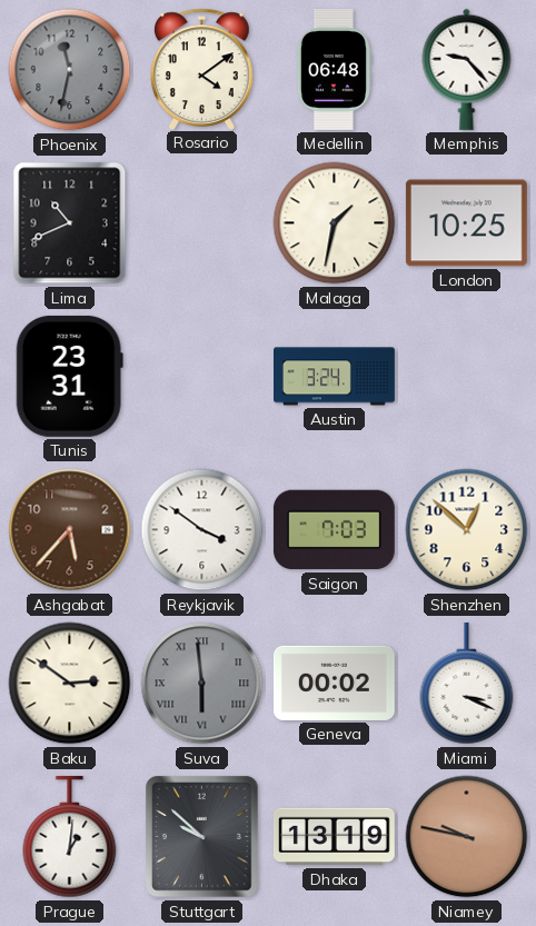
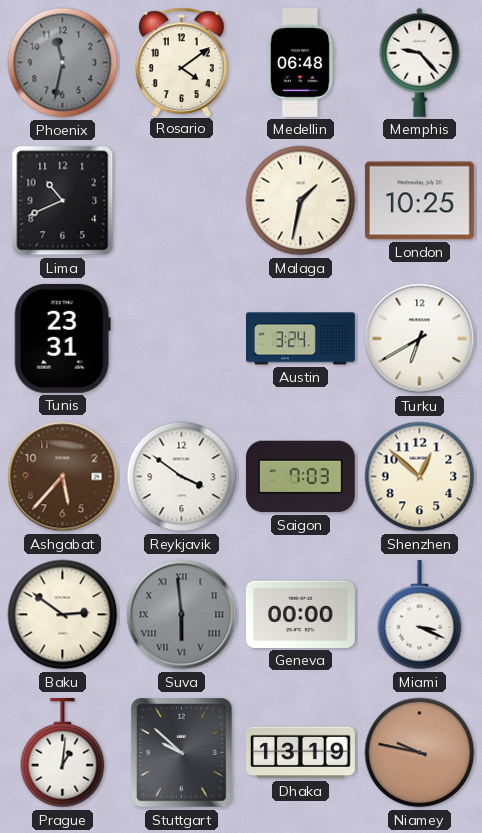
Turku: none -> 6:40
Geneva: 00:02 -> 00:00
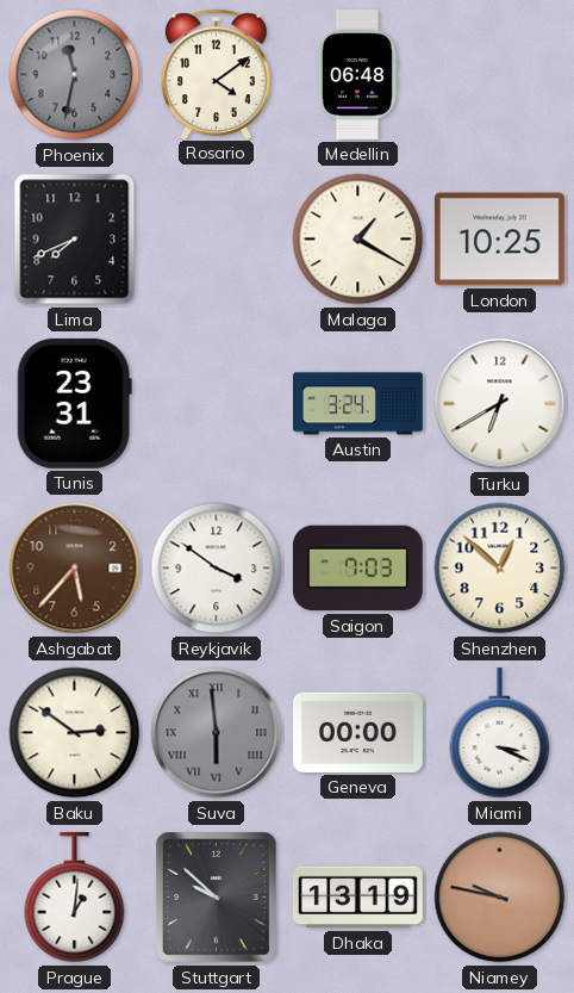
Memphis: 9:23 -> none
Lima: 10:41 -> 7:41
Malaga: 1:32 -> 1:20
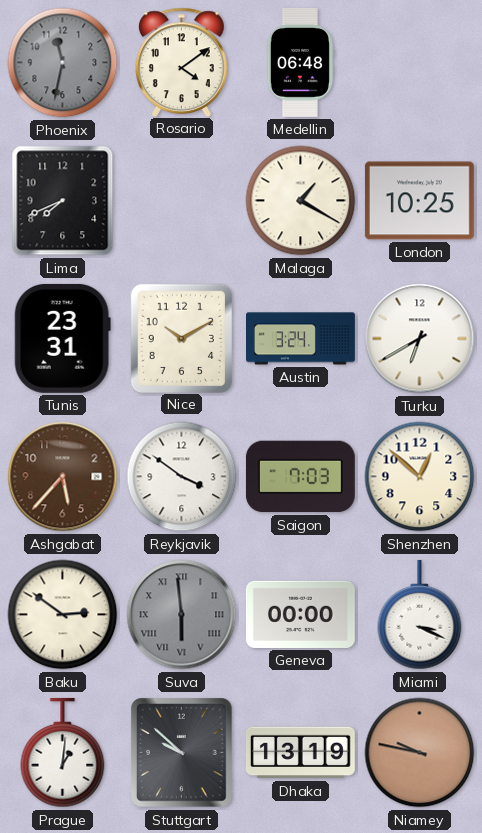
Nice: none -> 10:10
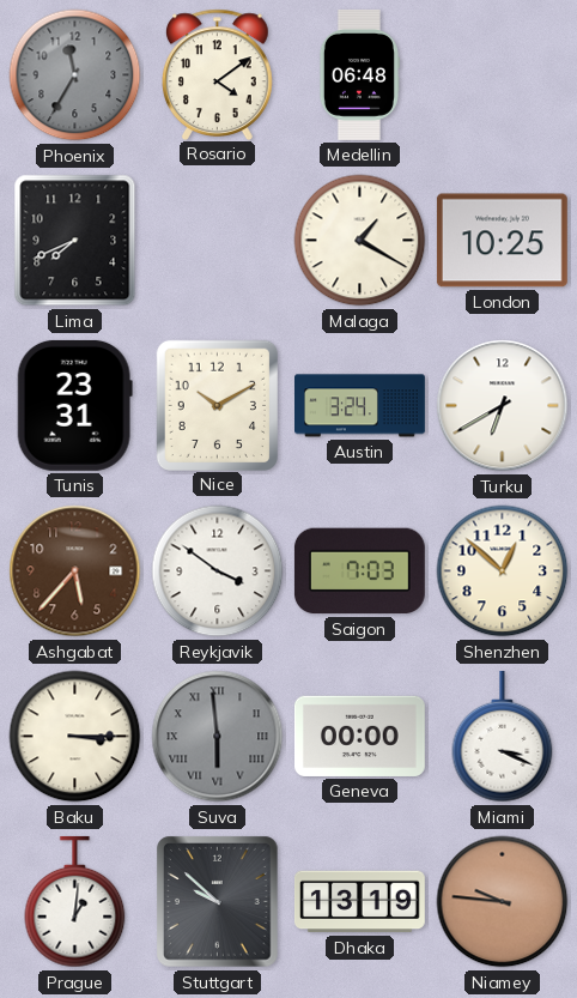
Phoenix: 11:32 -> 11:35
Baku: 2:51 -> 3:15
Niamey: 9:47 -> 9:46
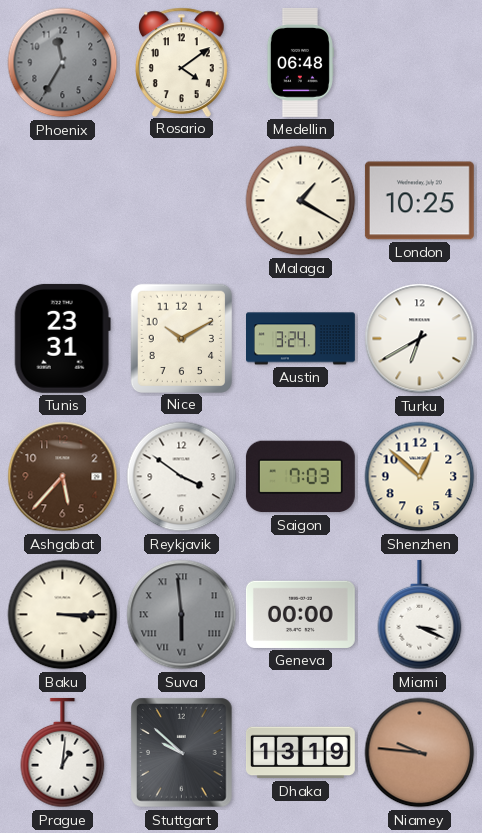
Lima: 7:41 -> none
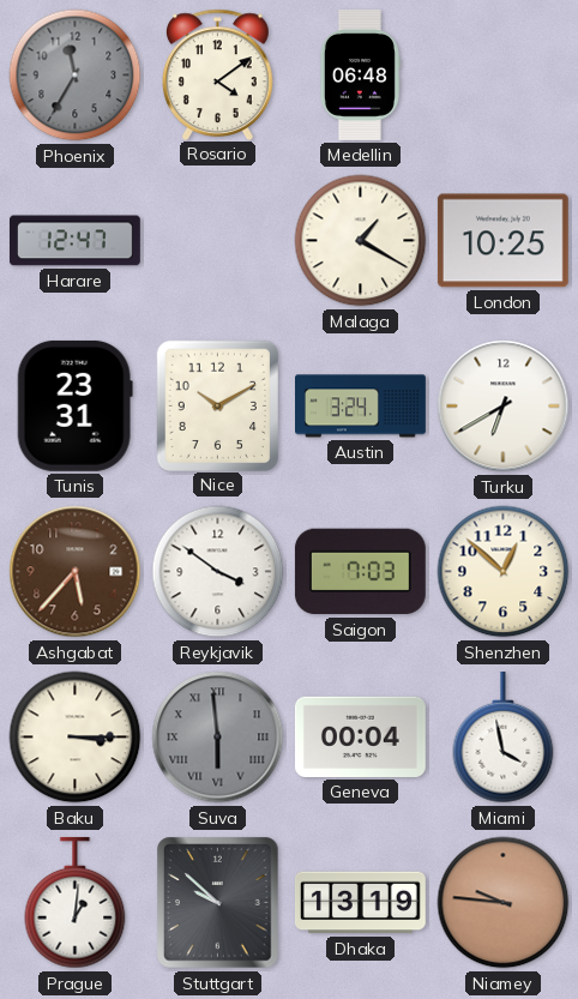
Harare: none -> 12:47
Geneva: 00:00 -> 00:04
Miami: 3:19 -> 3:58
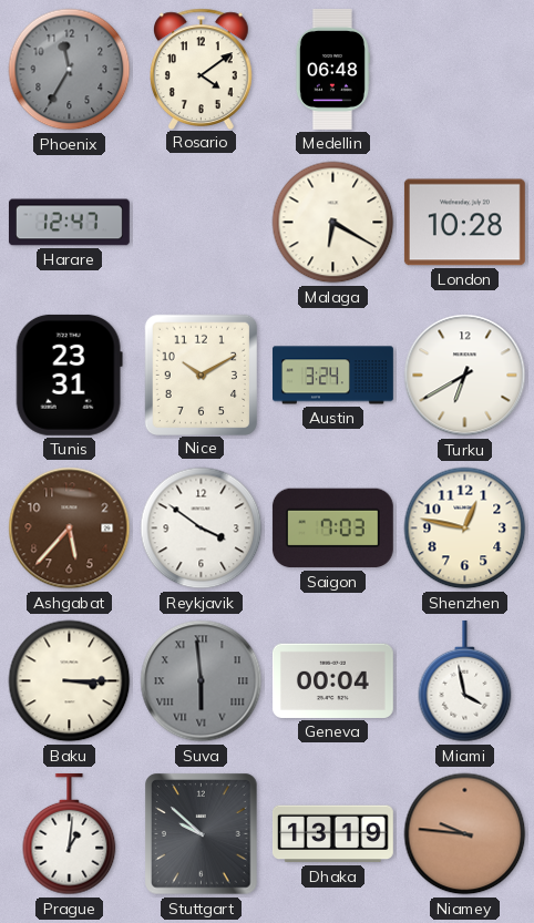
Malaga: 1:20 -> 6:20
London: 10:25 -> 10:28
Shenzhen: 12:52 -> 12:47
